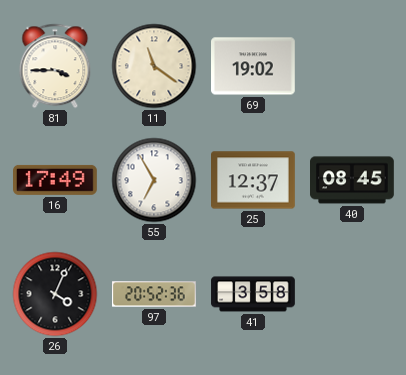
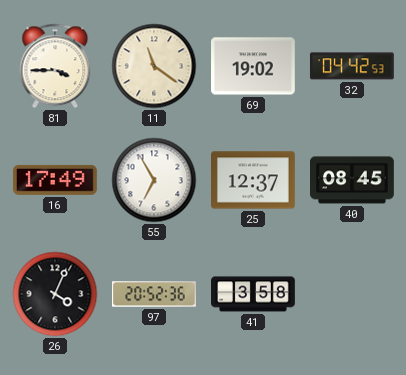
32: none -> 04:42
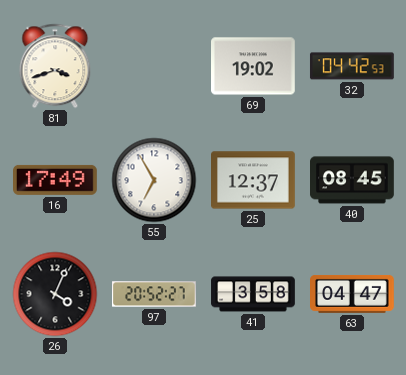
81: 3:45 -> 3:42
11: 11:21 -> none
97: 20:52:36 -> 20:52:27
63: none -> 04:47
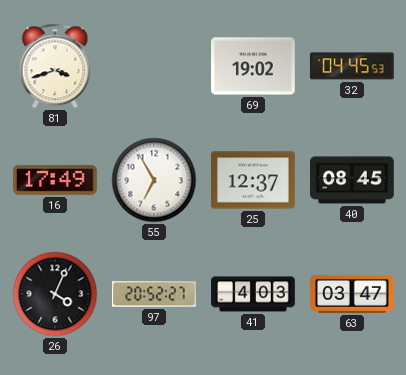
32: 04:42 -> 04:45
41: 3:58 -> 4:03
63: 04:47 -> 03:47
